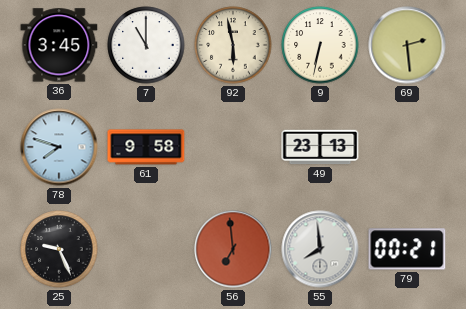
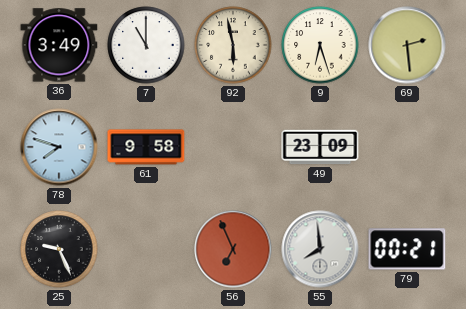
36: 3:45 -> 3:49
9: 6:32 -> 6:27
49: 23:13 -> 23:09
56: 6:59 -> 6:56
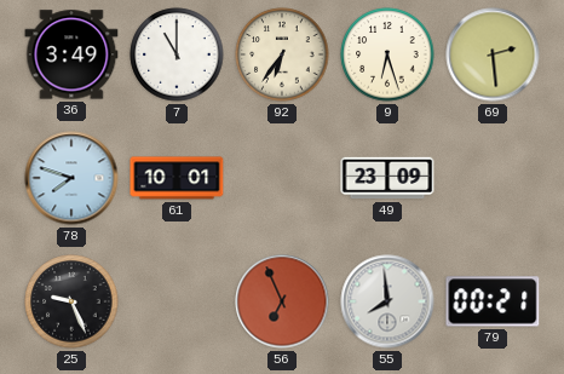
92: 5:58 -> 6:36
61: 9:58 -> 10:01
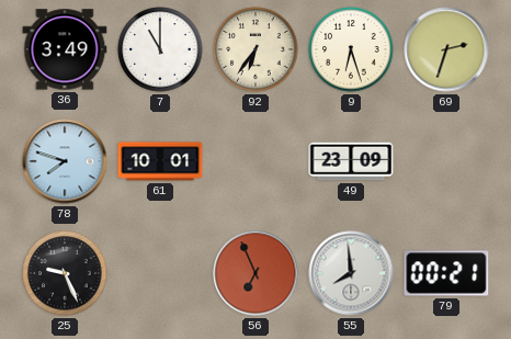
69: 2:29 -> 2:33
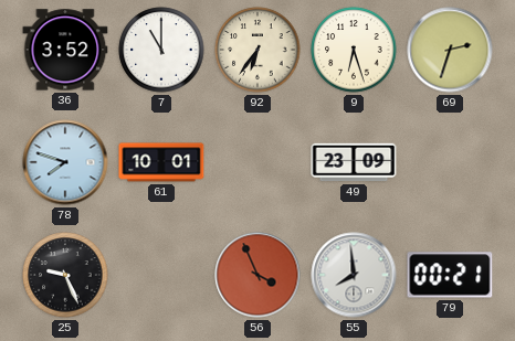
36: 3:49 -> 3:52
56: 6:56 -> 3:56
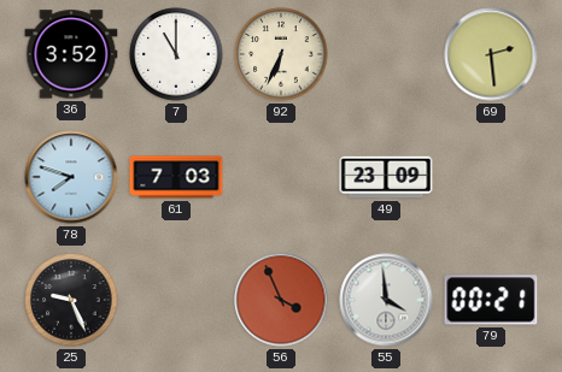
92: 6:36 -> 6:34
9: 6:27 -> none
69: 2:33 -> 2:29
61: 10:01 -> 7:03
55: 7:59 -> 3:59
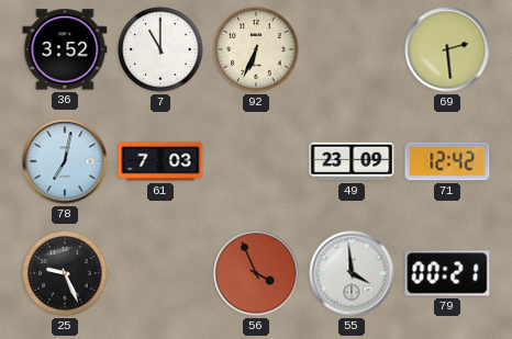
78: 7:48 -> 7:02
71: none -> 12:42
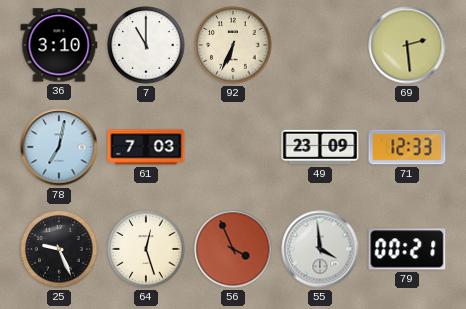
36: 3:52 -> 3:10
71: 12:42 -> 12:33
64: none -> 12:27
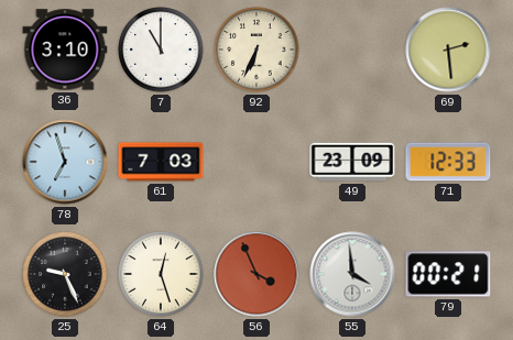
78: 7:02 -> 6:57
